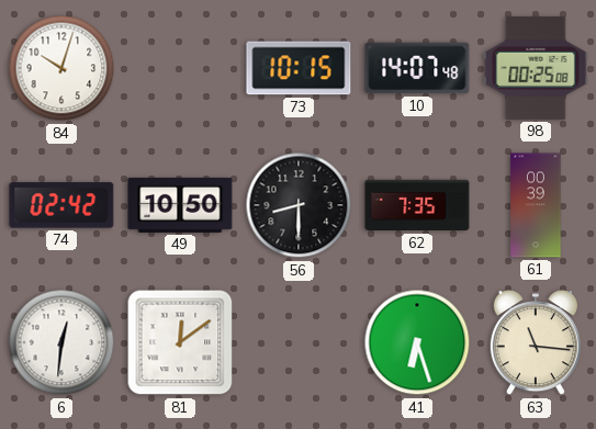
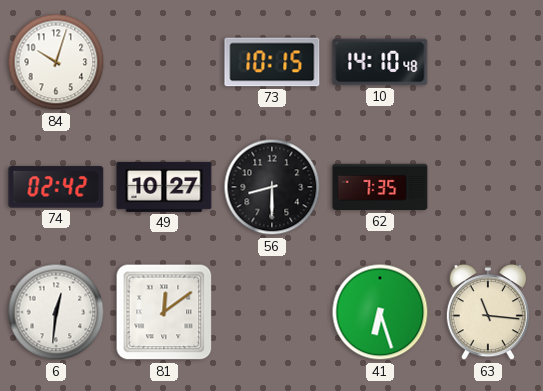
10: 14:07 -> 14:10
98: 00:25 -> none
49: 10:50 -> 10:27
61: 00:39 -> none
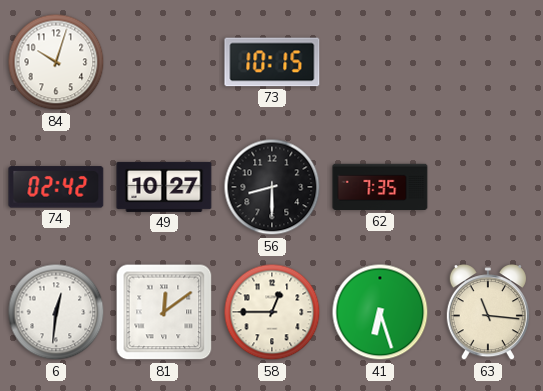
10: 14:10 -> none
58: none -> 12:45
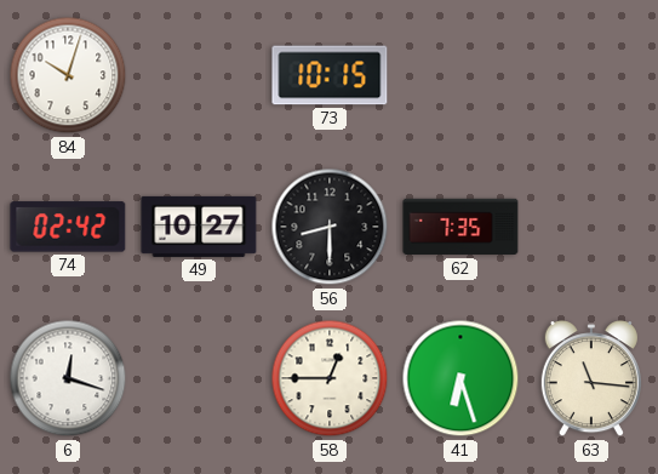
6: 12:31 -> 12:18
81: 12:09 -> none
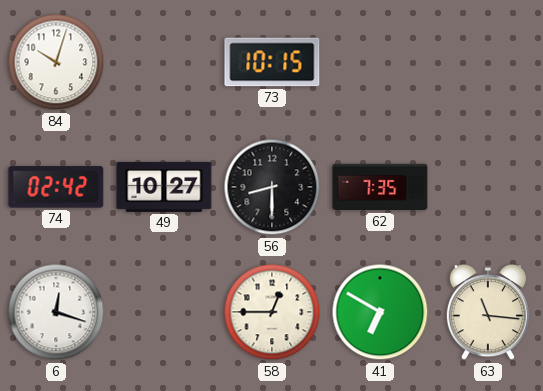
41: 6:27 -> 6:50
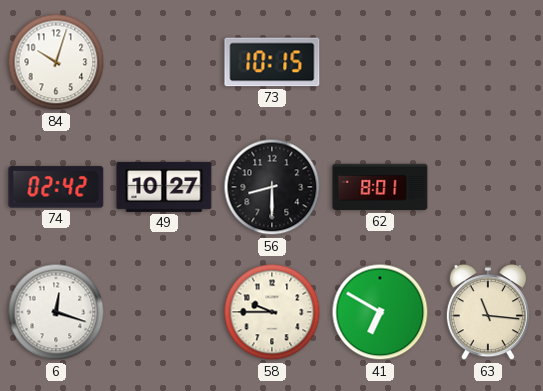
62: 7:35 -> 8:01
58: 12:45 -> 9:45
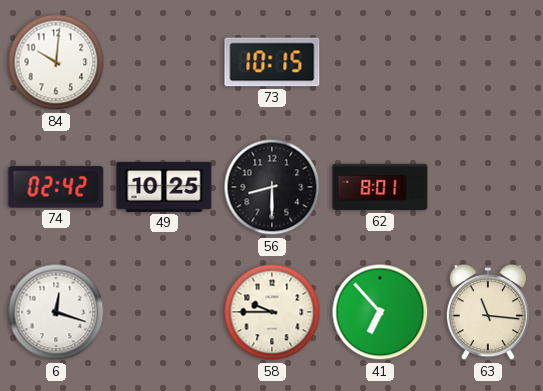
84: 10:03 -> 10:01
49: 10:27 -> 10:25
41: 6:50 -> 6:53
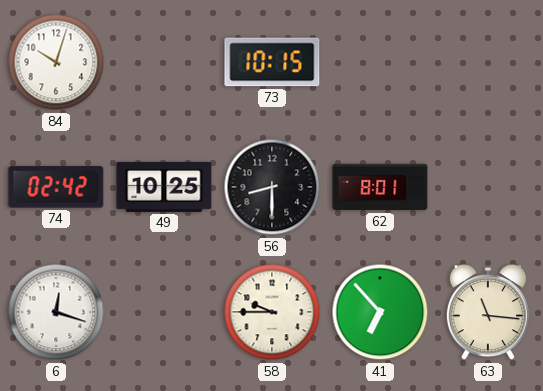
84: 10:01 -> 10:03
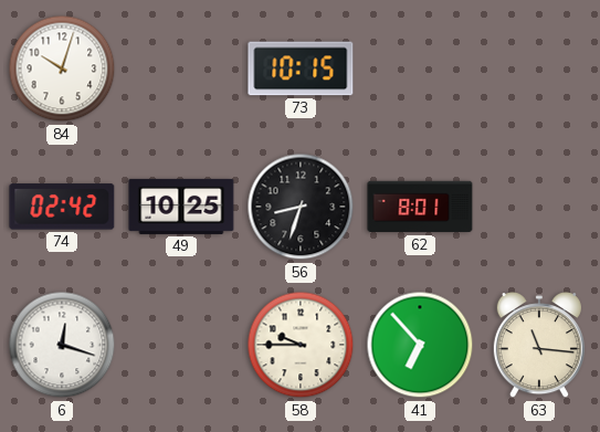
56: 8:30 -> 8:33
